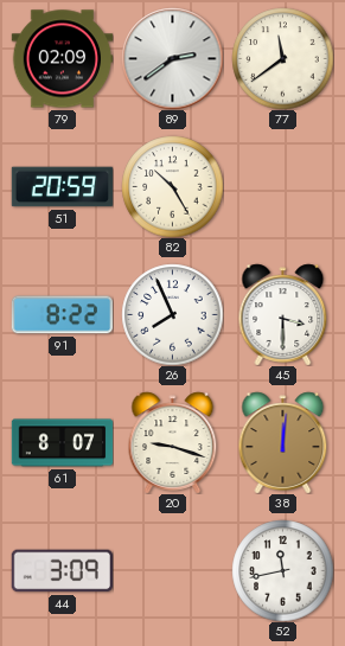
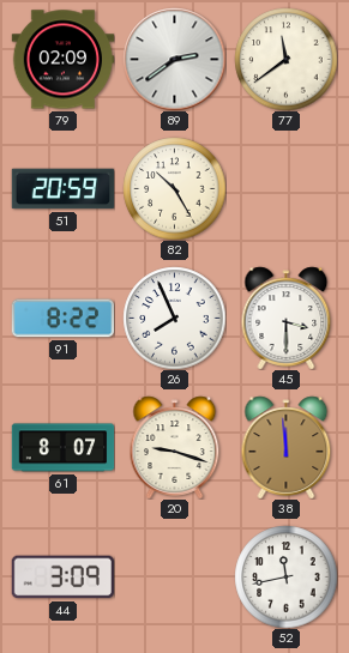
38: 12:01 -> 11:59
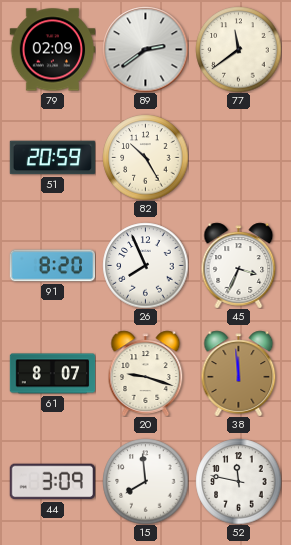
91: 8:22 -> 8:20
45: 3:30 -> 3:34
15: none -> 7:59
52: 11:43 -> 11:47
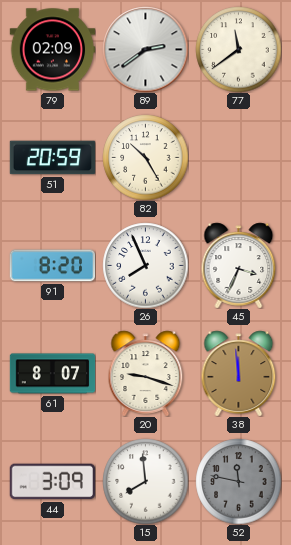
52 dial: white -> grey
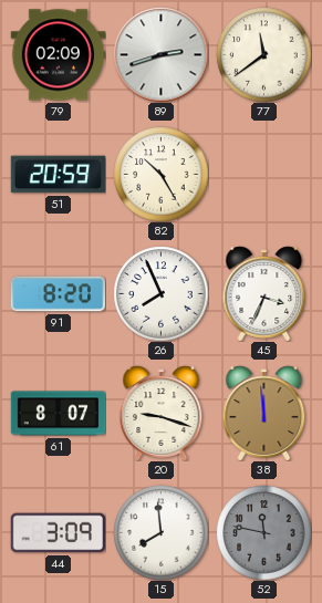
89: 2:39 -> 2:42
